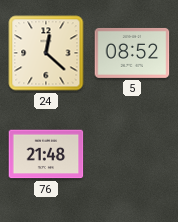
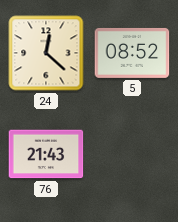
76: 21:48 -> 21:43
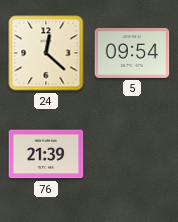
5: 08:52 -> 09:54
76: 21:43 -> 21:39
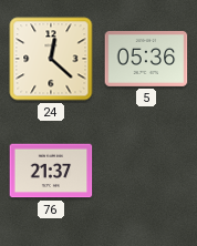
5: 09:54 -> 05:36
76: 21:39 -> 21:37
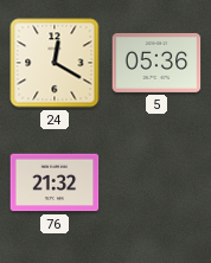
24: 12:22 -> 12:20
76: 21:37 -> 21:32
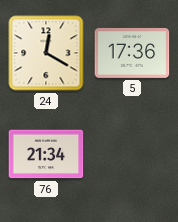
5: 05:36 -> 17:36
76: 21:32 -> 21:34
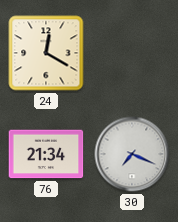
5: 17:36 -> none
30: none -> 7:19
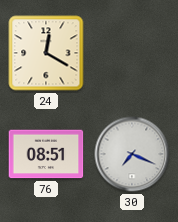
76: 21:34 -> 08:51
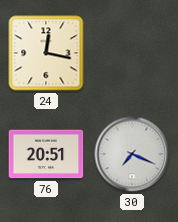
24: 12:20 -> 12:17
76: 08:51 -> 20:51
